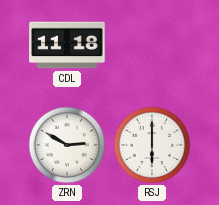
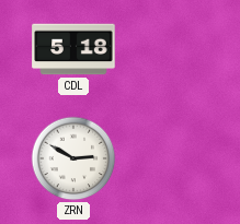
CDL: 11:18 -> 5:18
RSJ: 6:00 -> none
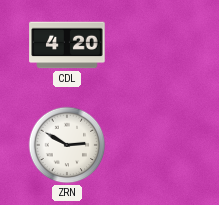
CDL: 5:18 -> 4:20
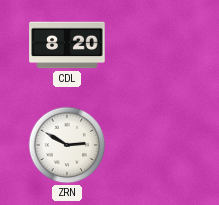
CDL: 4:20 -> 8:20
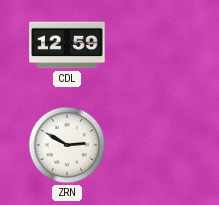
CDL: 8:20 -> 12:59
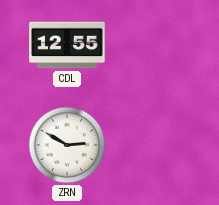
CDL: 12:59 -> 12:55
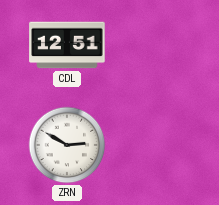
CDL: 12:55 -> 12:51
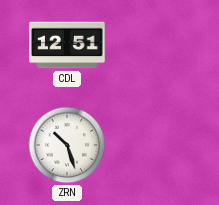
ZRN: 2:50 -> 10:27
